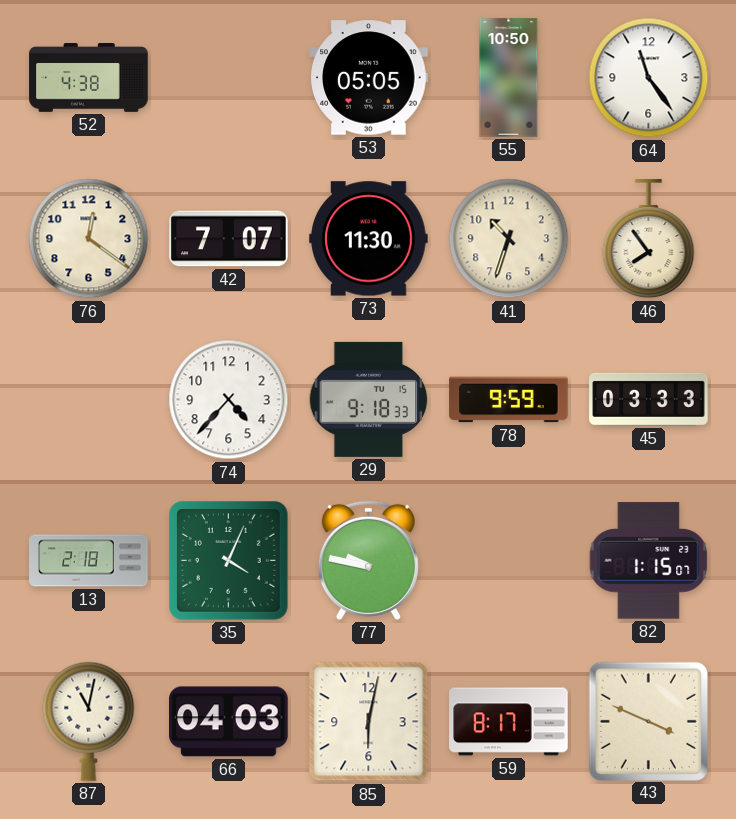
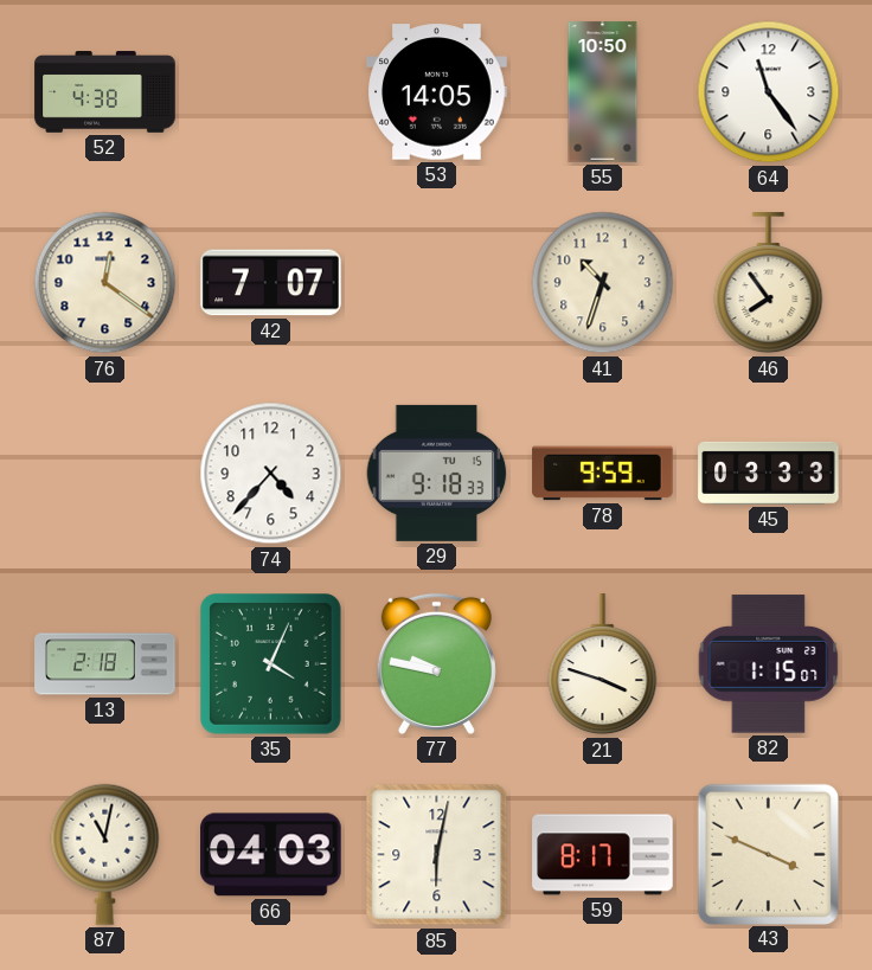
53: 05:05 -> 14:05
73: 11:30 -> none
21: none -> 3:48
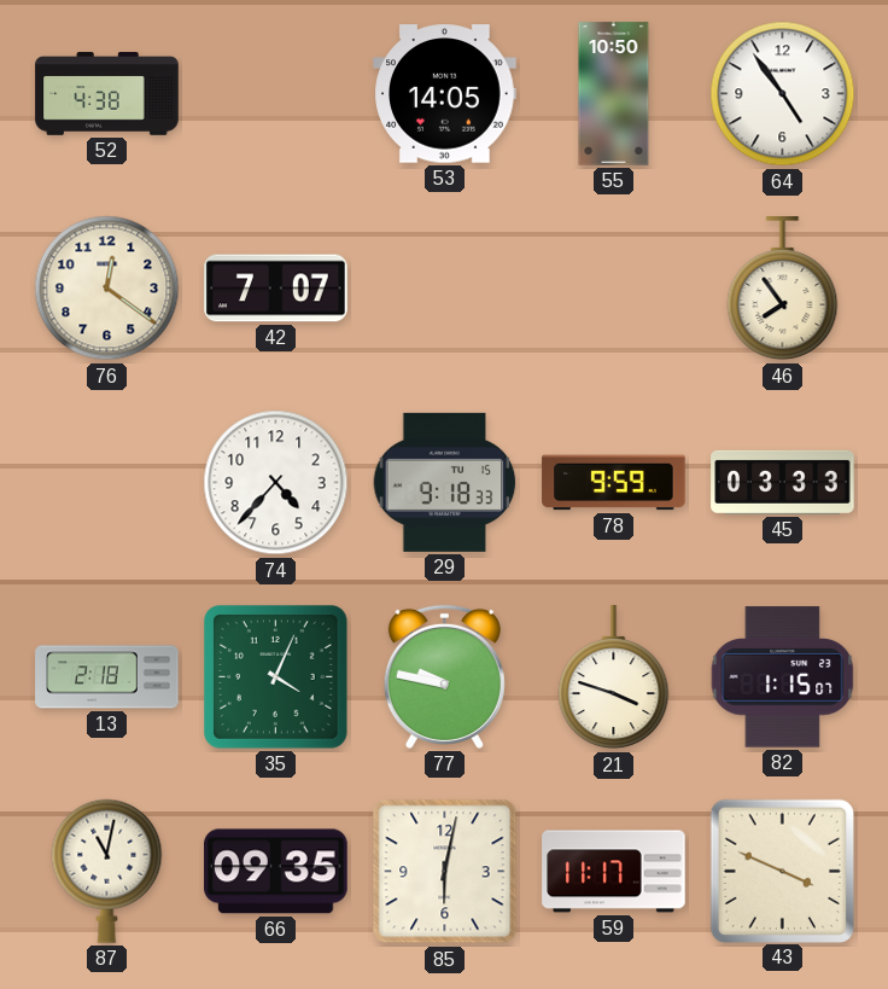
64: 11:24 -> 4:54
41: 10:33 -> none
66: 04:03 -> 09:35
59: 8:17 -> 11:17
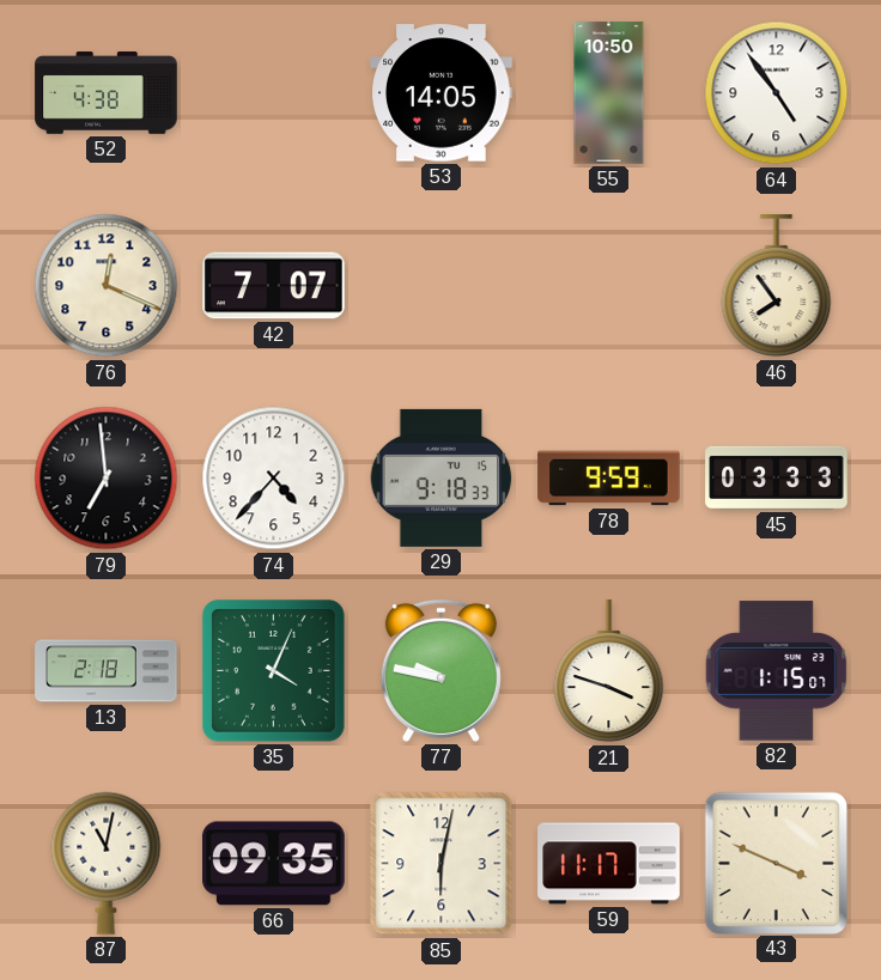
76: 12:21 -> 12:19
79: none -> 6:59
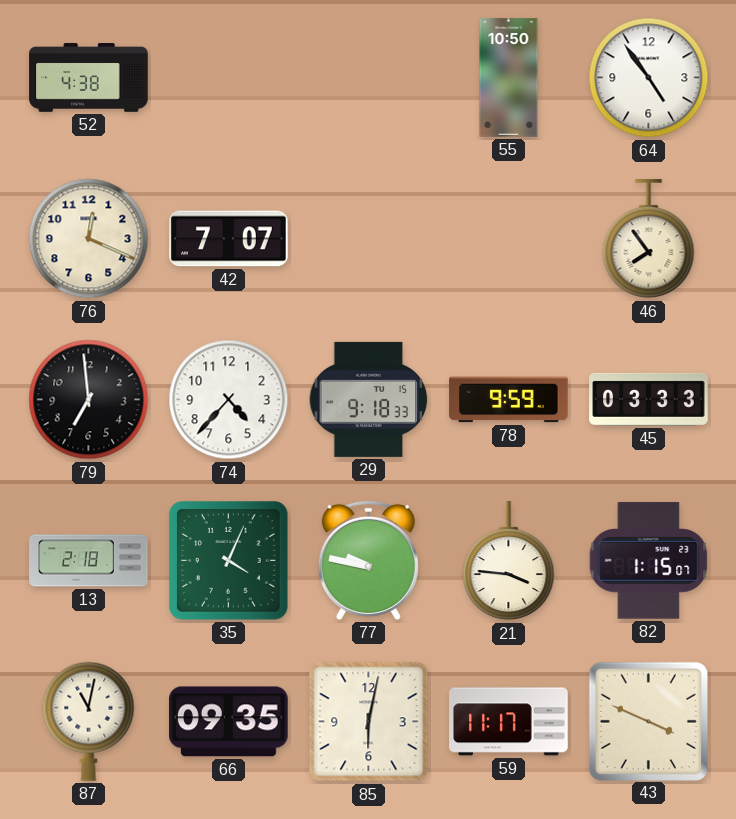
53: 14:05 -> none
21: 3:48 -> 3:46
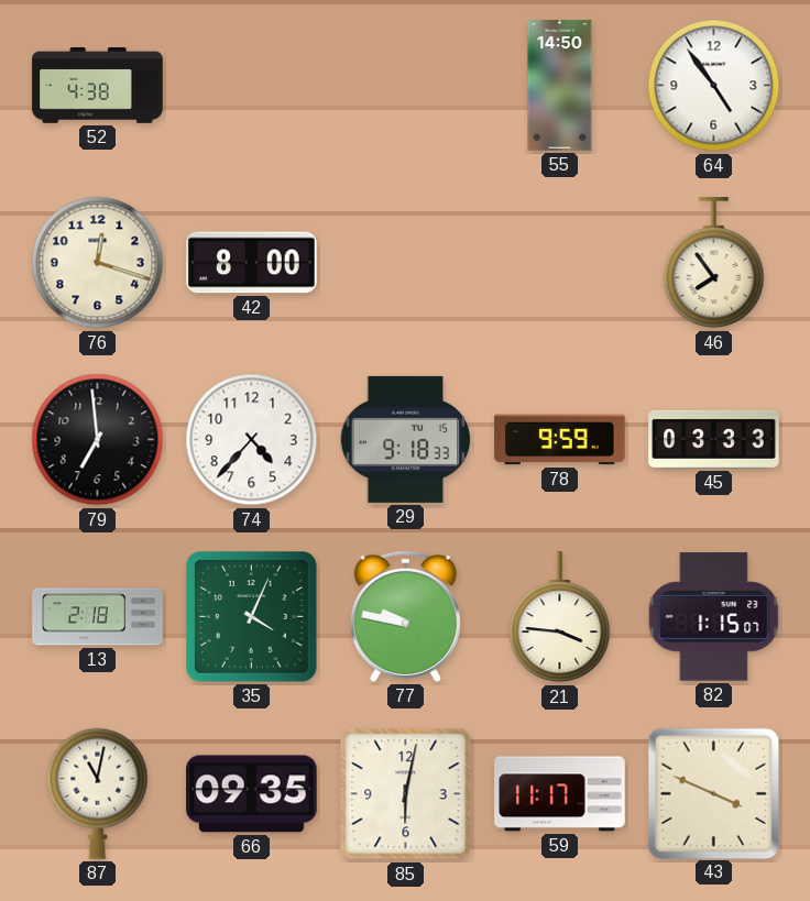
55: 10:50 -> 14:50
76: 12:19 -> 12:18
42: 7:07 -> 8:00
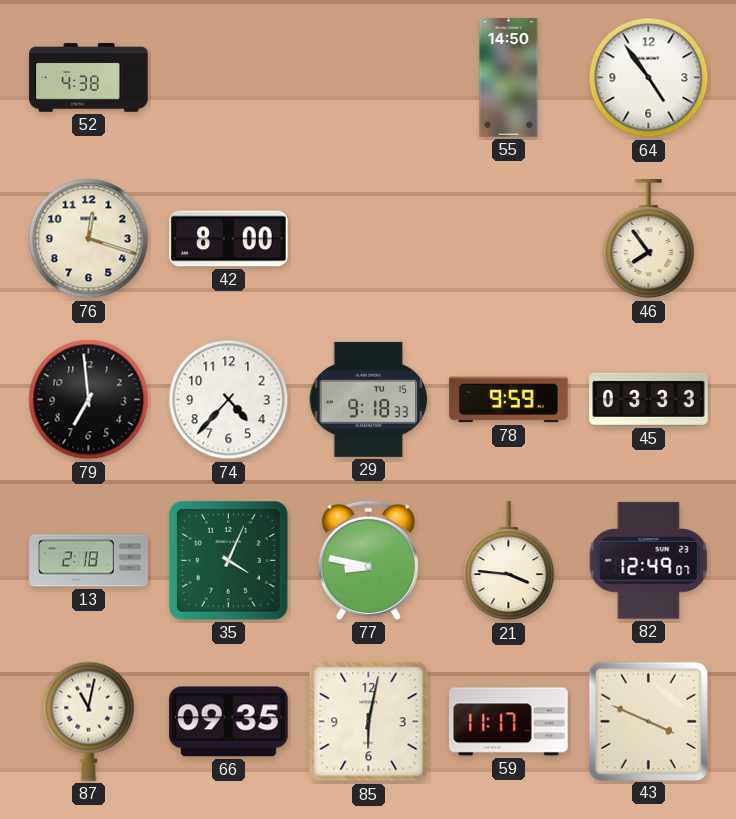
77: 9:47 -> 8:47
82: 1:15 -> 12:49
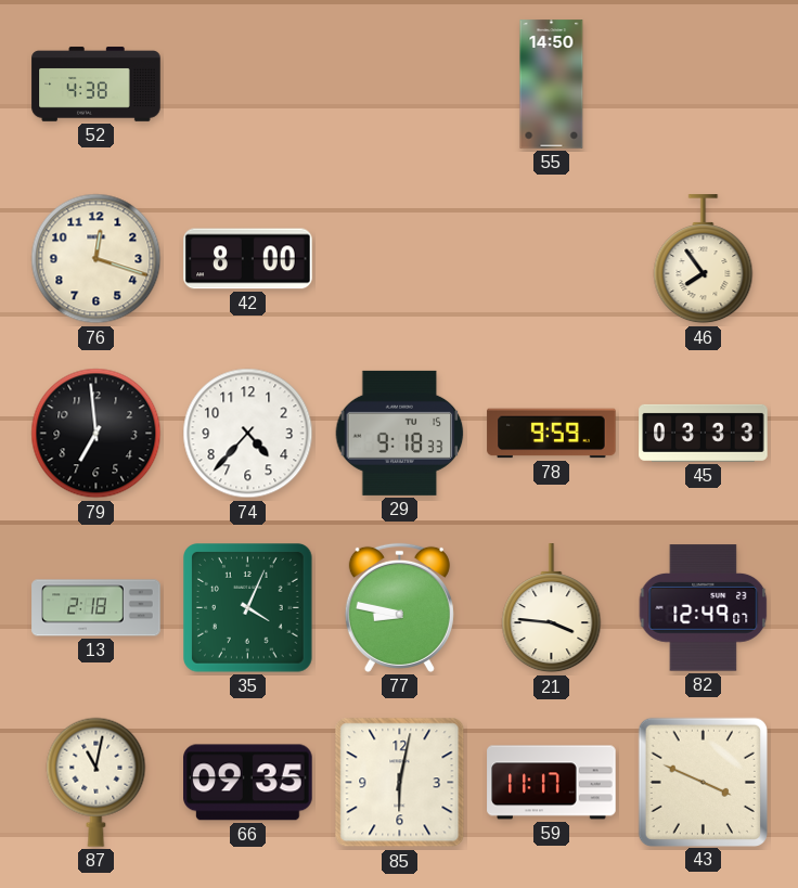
64: 4:54 -> none
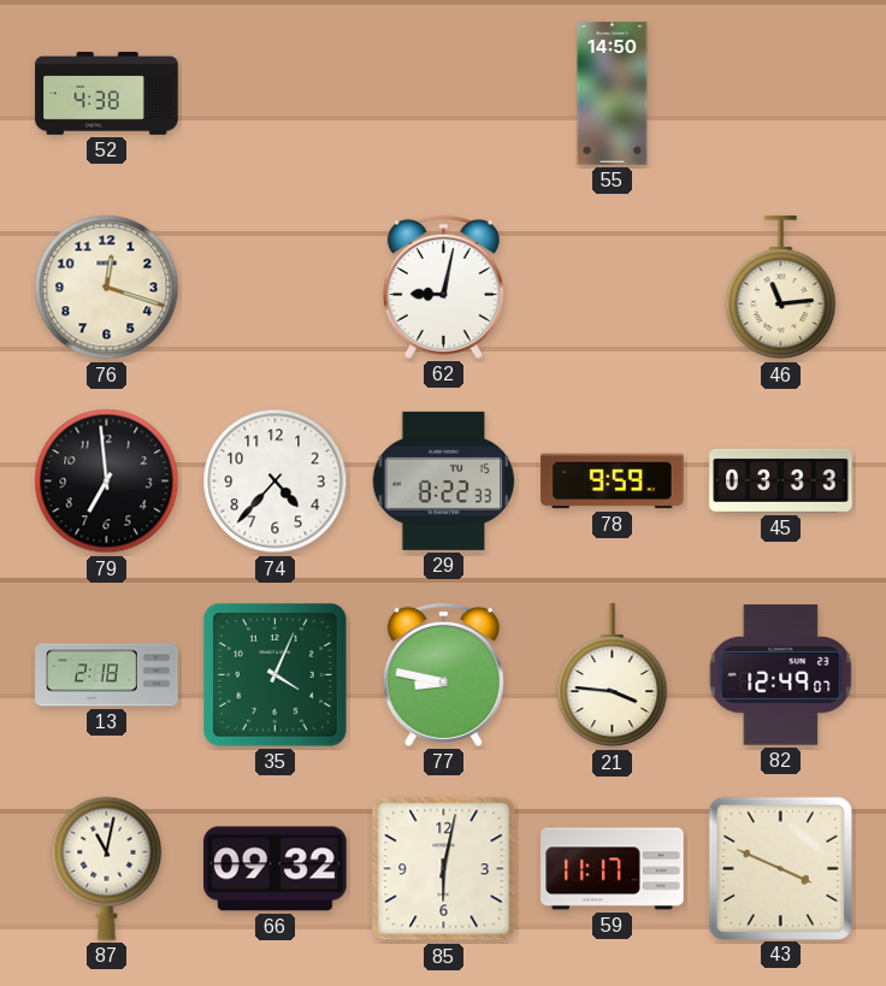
42: 8:00 -> none
62: none -> 9:02
46: 7:54 -> 11:14
29: 9:18 -> 8:22
66: 09:35 -> 09:32
